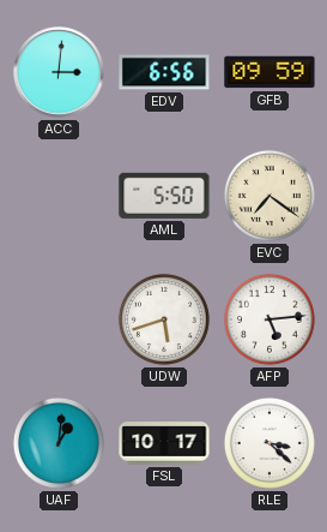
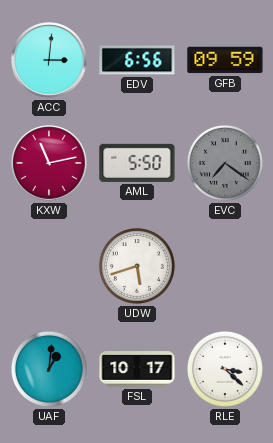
KXW: none -> 11:13
EVC dial: cream -> grey
AFP: 5:14 -> none
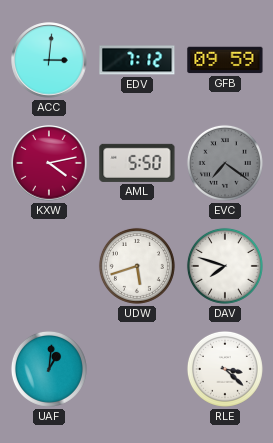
EDV: 6:56 -> 7:12
KXW: 11:13 -> 4:13
DAV: none -> 7:48
FSL: 10:17 -> none
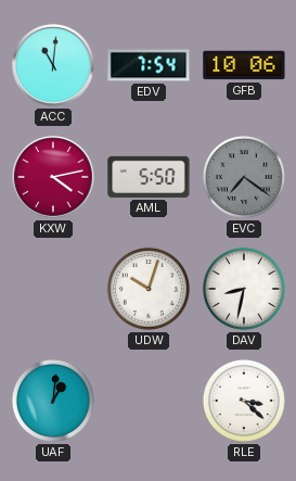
ACC: 3:01 -> 11:01
EDV: 7:12 -> 7:54
GFB: 09:59 -> 10:06
UDW: 5:42 -> 10:03
DAV: 7:48 -> 8:32
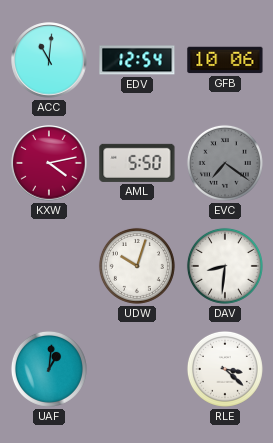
EDV: 7:54 -> 12:54
DAV: 8:32 -> 8:31
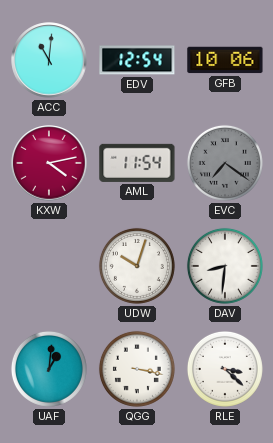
AML: 5:50 -> 11:54
QGG: none -> 3:17
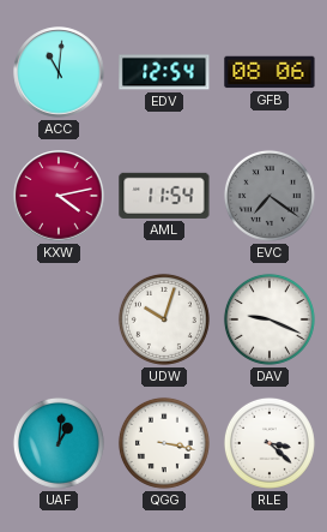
GFB: 10:06 -> 08:06
DAV: 8:31 -> 9:19
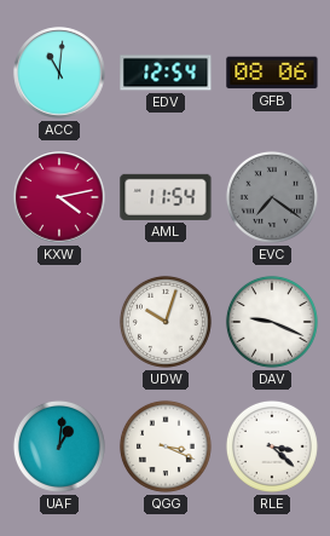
QGG: 3:17 -> 3:19
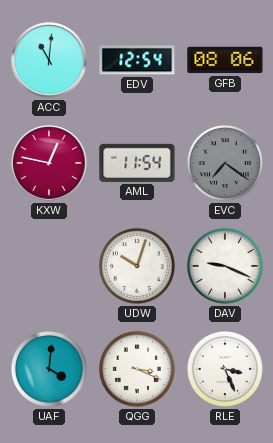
KXW: 4:13 -> 12:47
UAF: 1:01 -> 4:01
RLE: 3:22 -> 3:26
